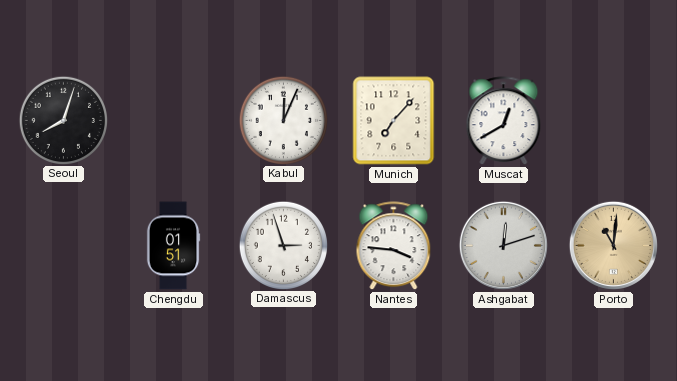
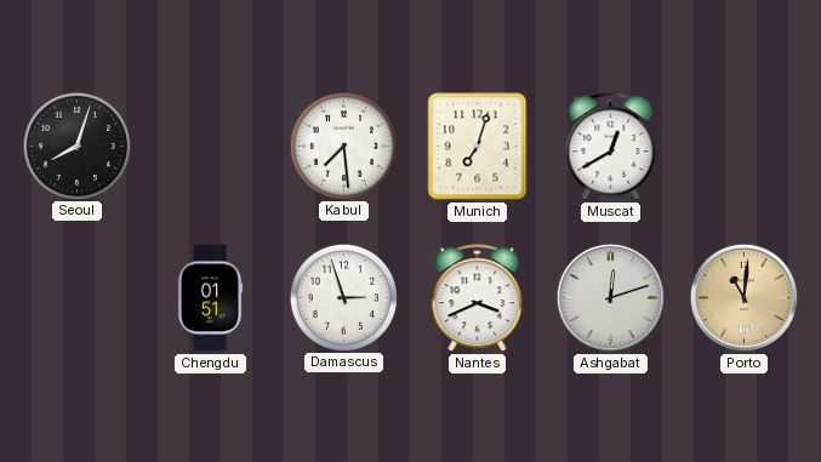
Kabul: 12:04 -> 7:29
Munich: 7:07 -> 7:03
Nantes: 3:46 -> 3:41
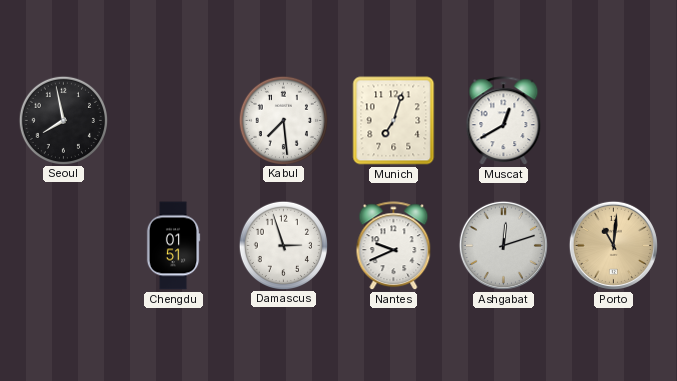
Seoul: 8:03 -> 7:58
Nantes: 3:41 -> 9:41
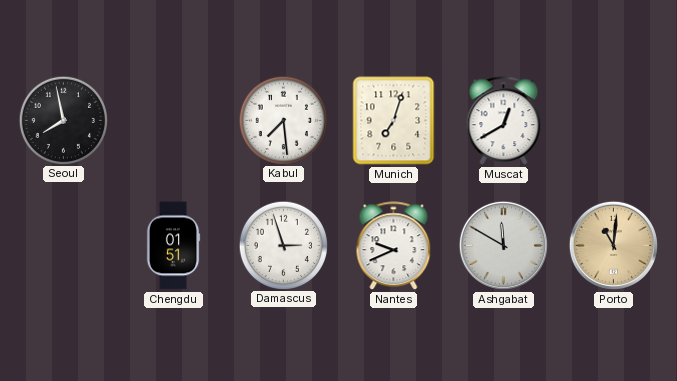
Ashgabat: 12:12 -> 11:50
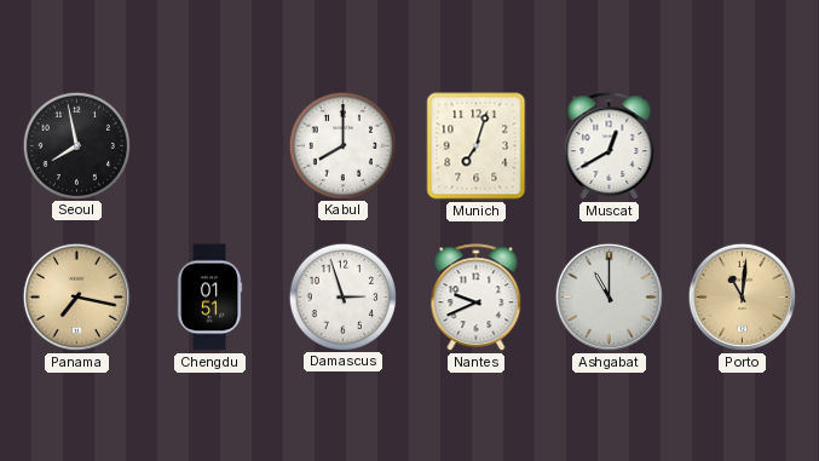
Kabul: 7:29 -> 8:00
Panama: none -> 7:17
Ashgabat: 11:50 -> 11:00
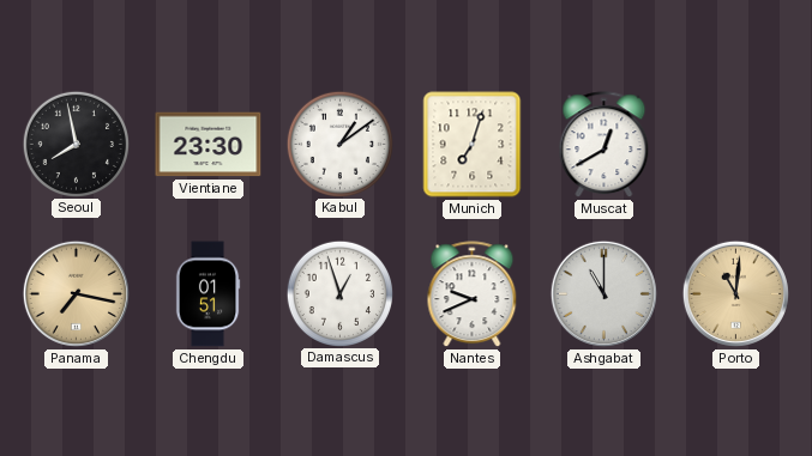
Vientiane: none -> 23:30
Kabul: 8:00 -> 1:09
Damascus: 2:57 -> 12:57
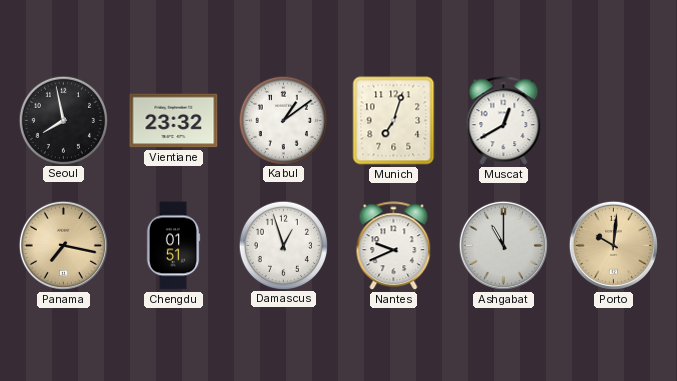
Vientiane: 23:30 -> 23:32
Porto: 11:01 -> 10:01
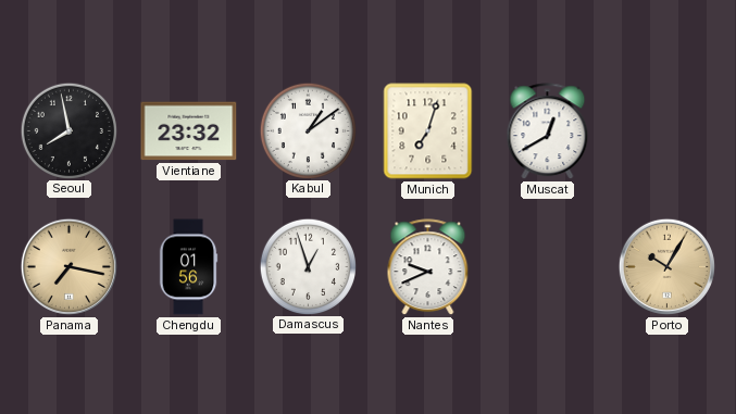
Chengdu: 01:51 -> 01:56
Ashgabat: 11:00 -> none
Porto: 10:01 -> 10:05
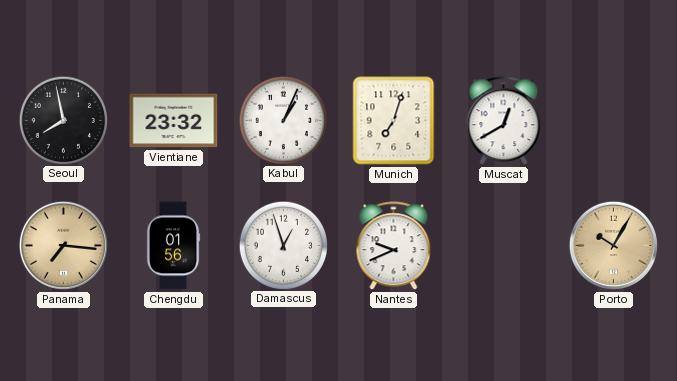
Kabul: 1:09 -> 1:04
Panama: 7:17 -> 7:16
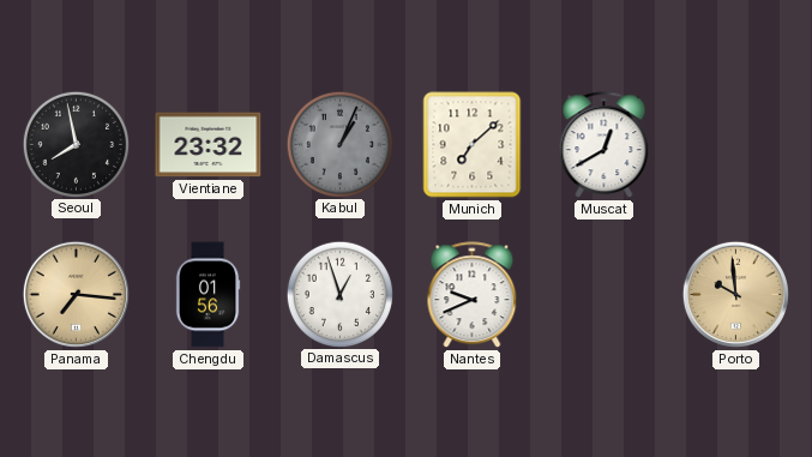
Kabul dial: white -> grey
Munich: 7:03 -> 7:08
Porto: 10:05 -> 9:59
